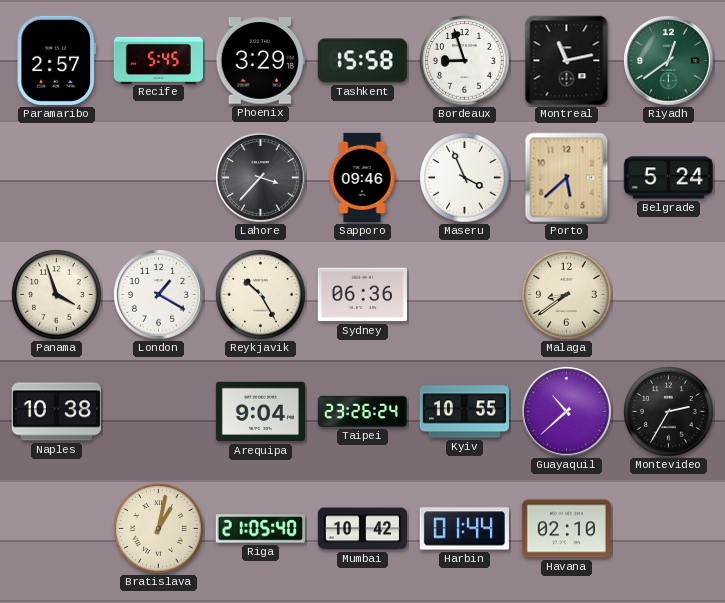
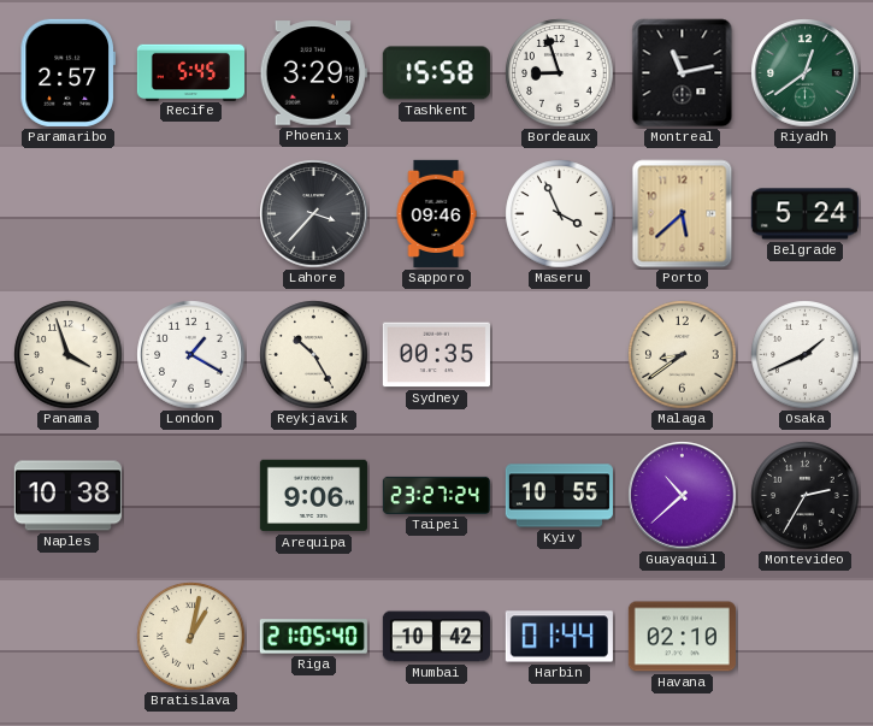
Sydney: 06:36 -> 00:35
Osaka: none -> 1:41
Arequipa: 9:04 -> 9:06
Taipei: 23:26 -> 23:27
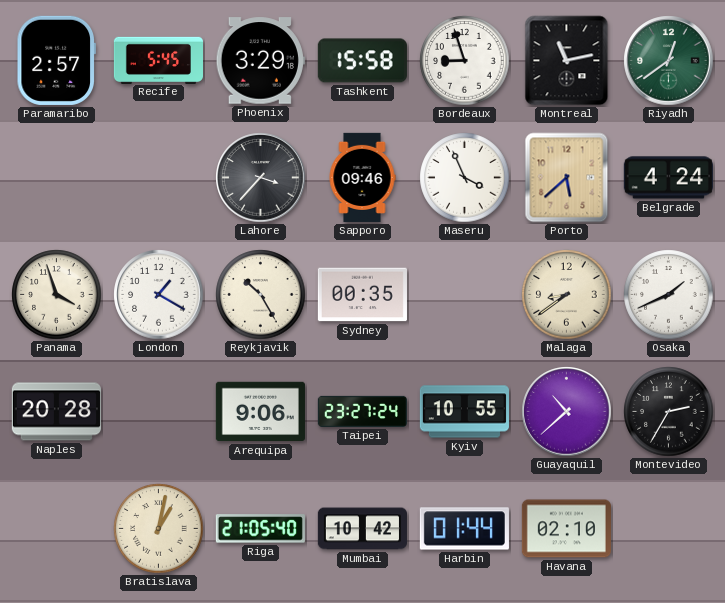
Belgrade: 5:24 -> 4:24
Naples: 10:38 -> 20:28
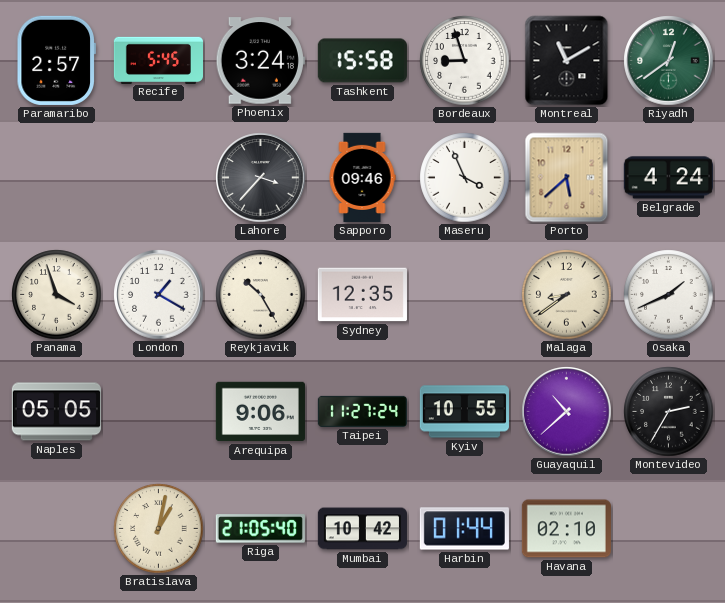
Phoenix: 3:29 -> 3:24
Montreal: 11:13 -> 11:10
Sydney: 00:35 -> 12:35
Naples: 20:28 -> 05:05
Taipei: 23:27 -> 11:27
